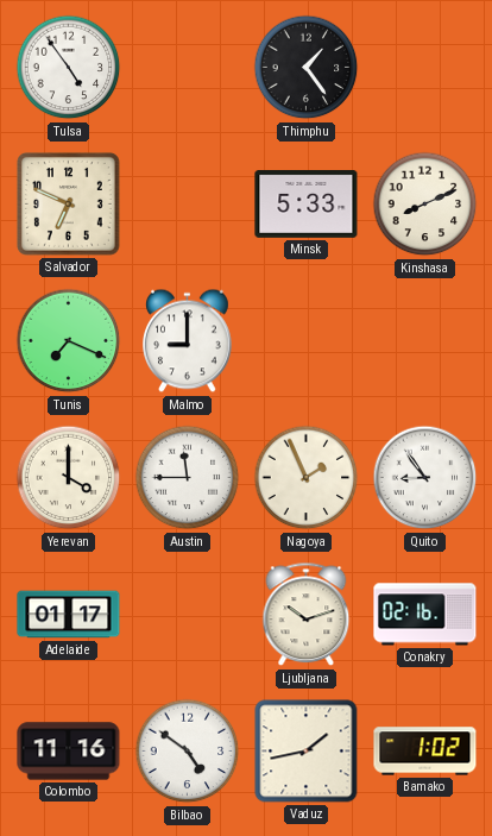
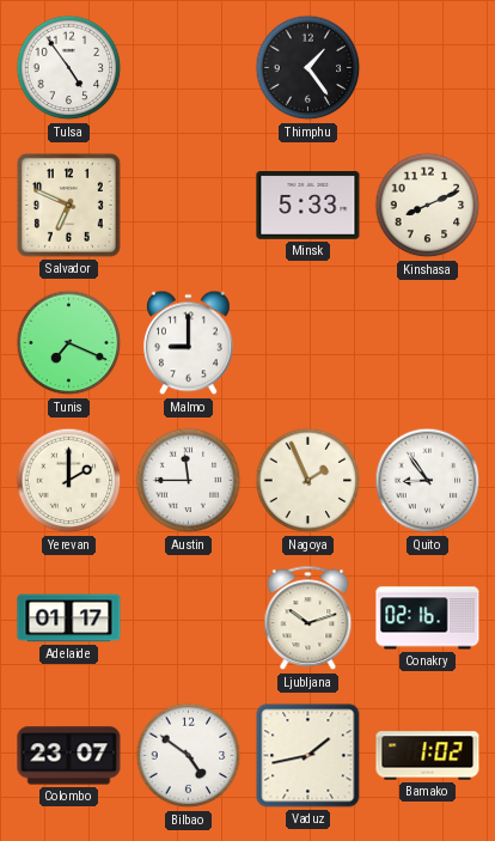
Yerevan: 4:00 -> 2:00
Colombo: 11:16 -> 23:07
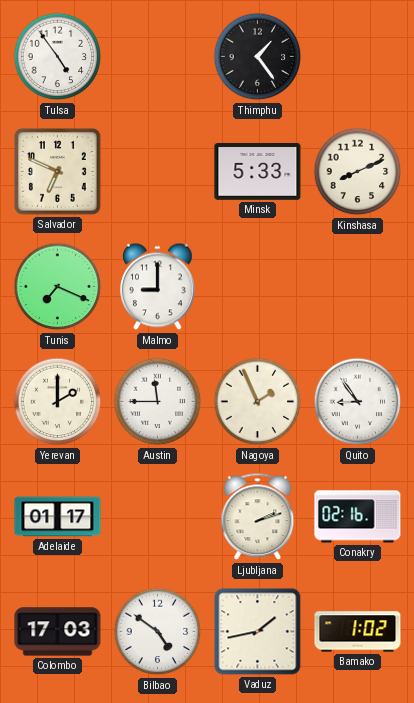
Ljubljana: 10:12 -> 2:12
Colombo: 23:07 -> 17:03
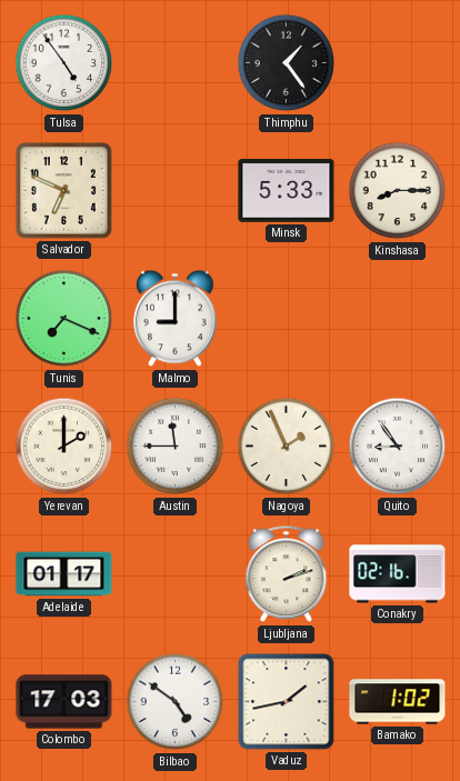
Kinshasa: 8:11 -> 8:15
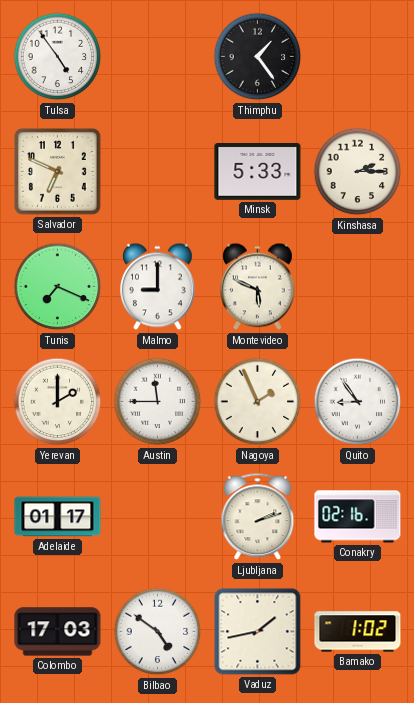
Kinshasa: 8:15 -> 2:15
Montevideo: none -> 5:49
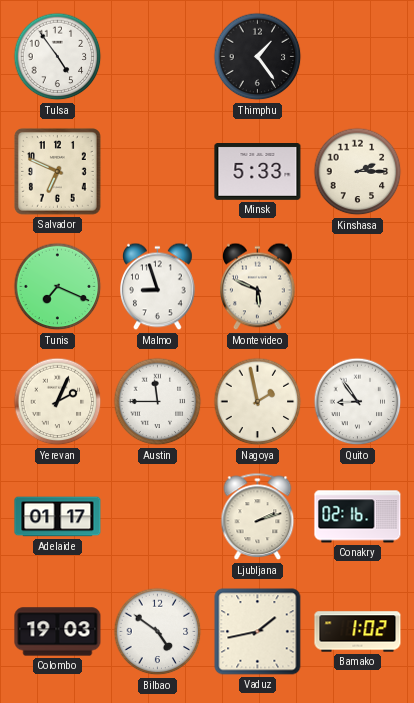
Malmo: 9:00 -> 8:57
Yerevan: 2:00 -> 2:04
Nagoya: 1:56 -> 1:58
Colombo: 17:03 -> 19:03
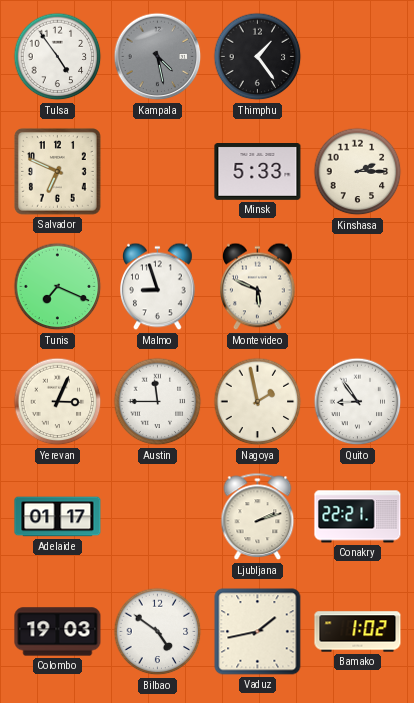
Kampala: none -> 4:28
Yerevan: 2:04 -> 3:04
Conakry: 02:16 -> 22:21
